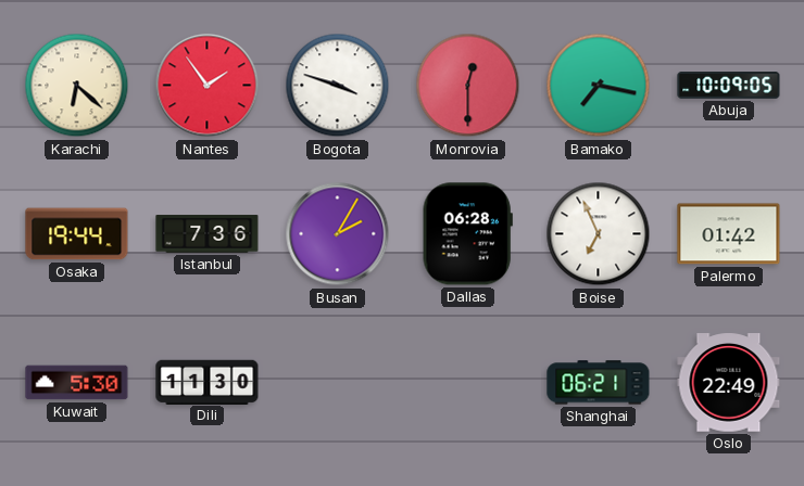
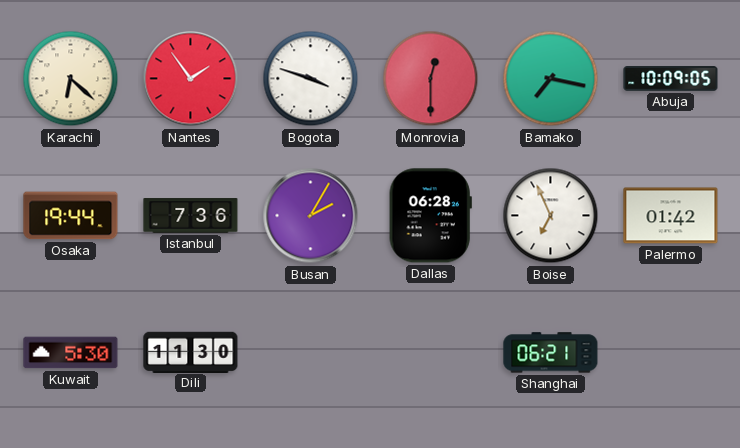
Oslo: 22:49 -> none
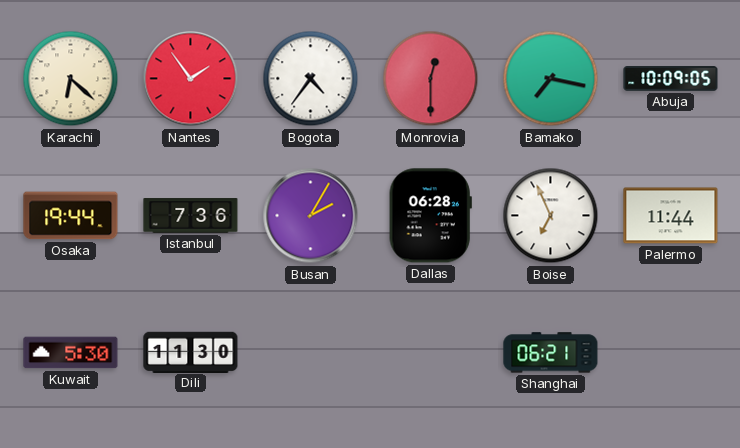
Bogota: 3:48 -> 4:36
Palermo: 01:42 -> 11:44
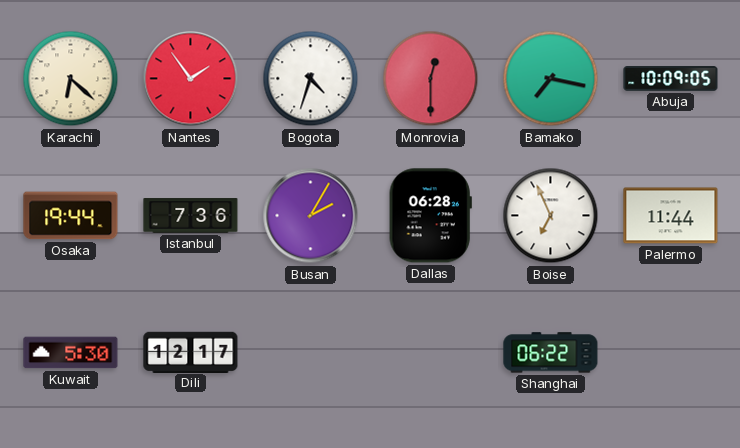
Bogota: 4:36 -> 4:33
Dili: 11:30 -> 12:17
Shanghai: 06:21 -> 06:22
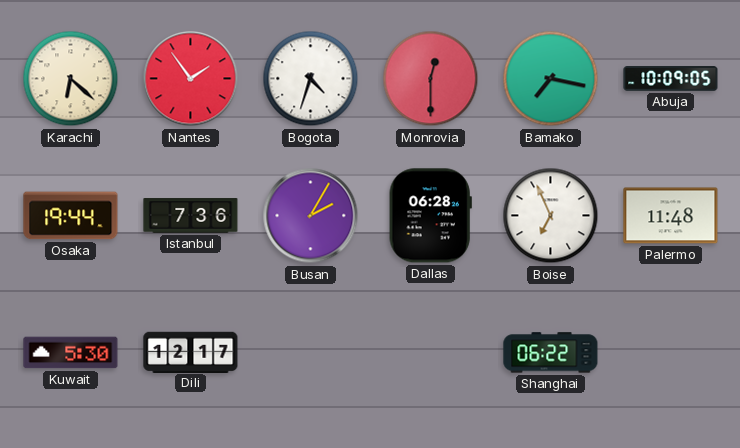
Palermo: 11:44 -> 11:48
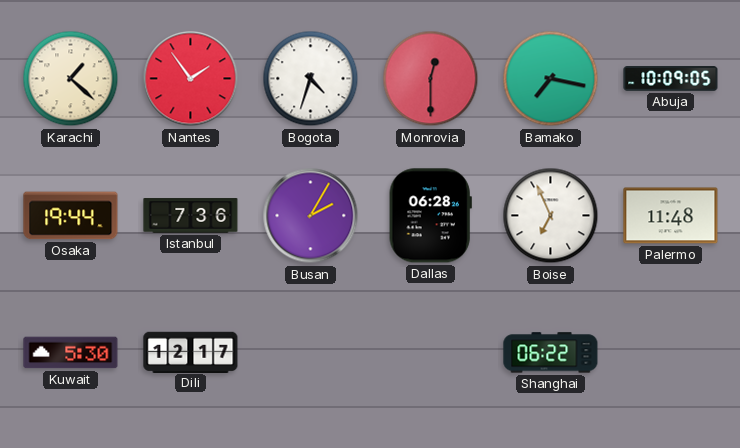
Karachi: 6:22 -> 1:22
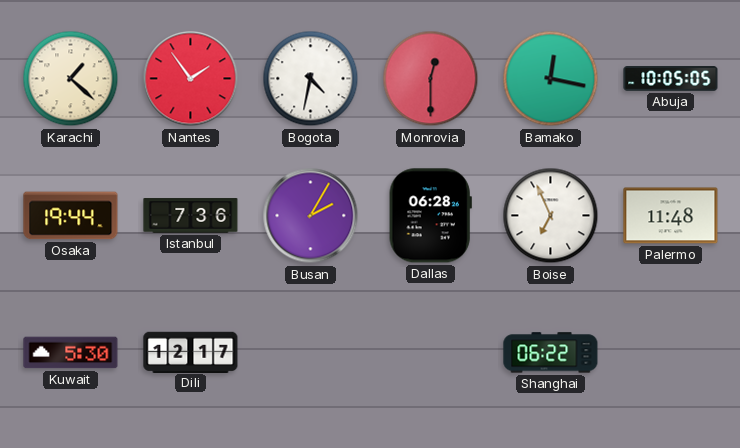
Bogota: 4:33 -> 4:32
Bamako: 7:17 -> 12:17
Abuja: 10:09 -> 10:05
